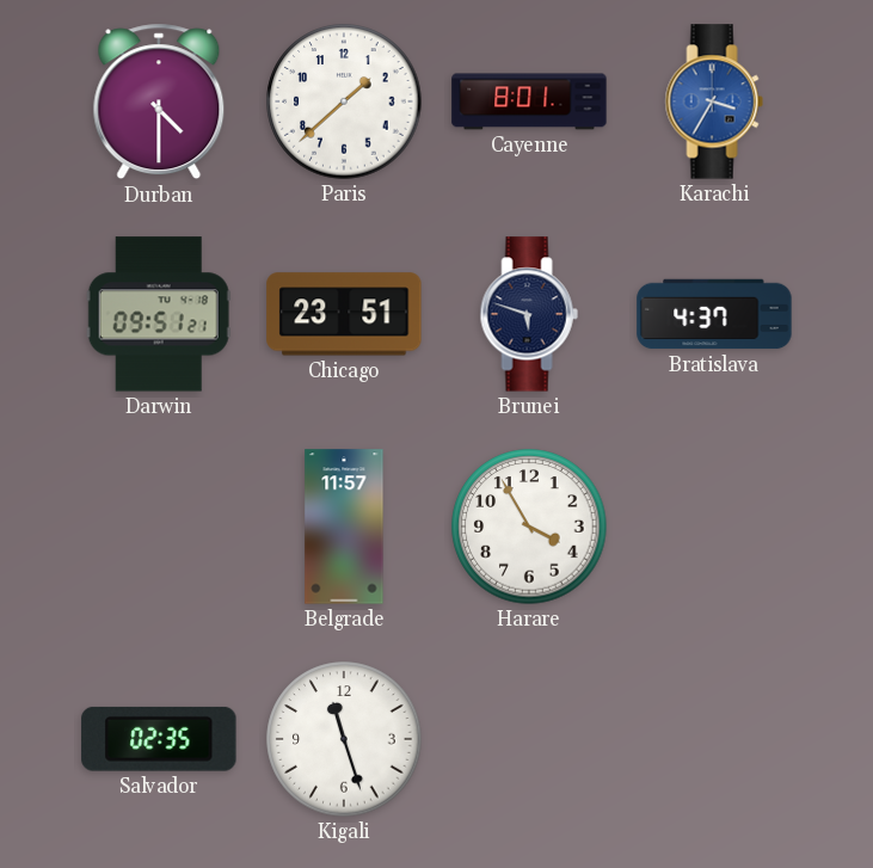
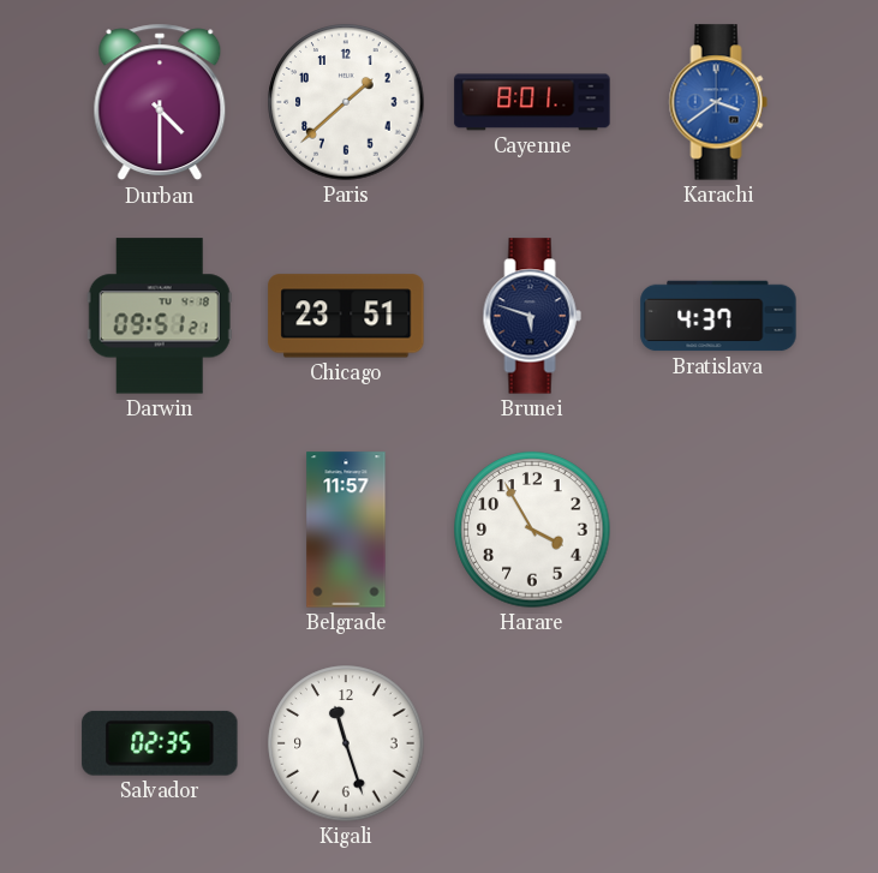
Karachi: 3:35 -> 3:39
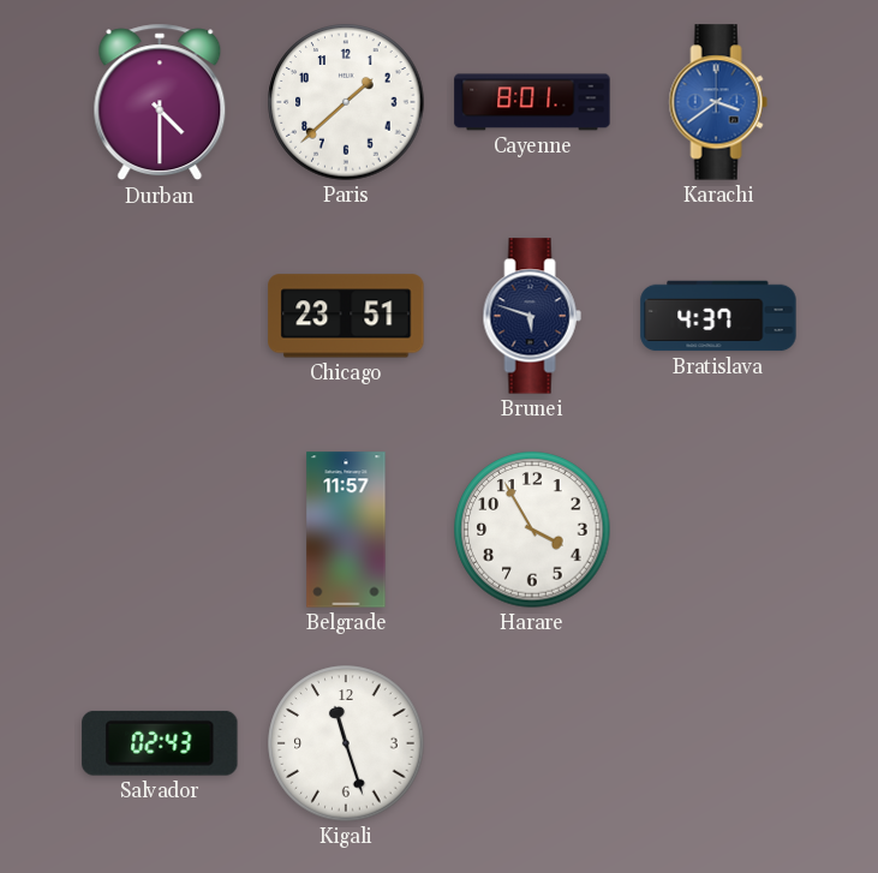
Darwin: 09:51 -> none
Salvador: 02:35 -> 02:43
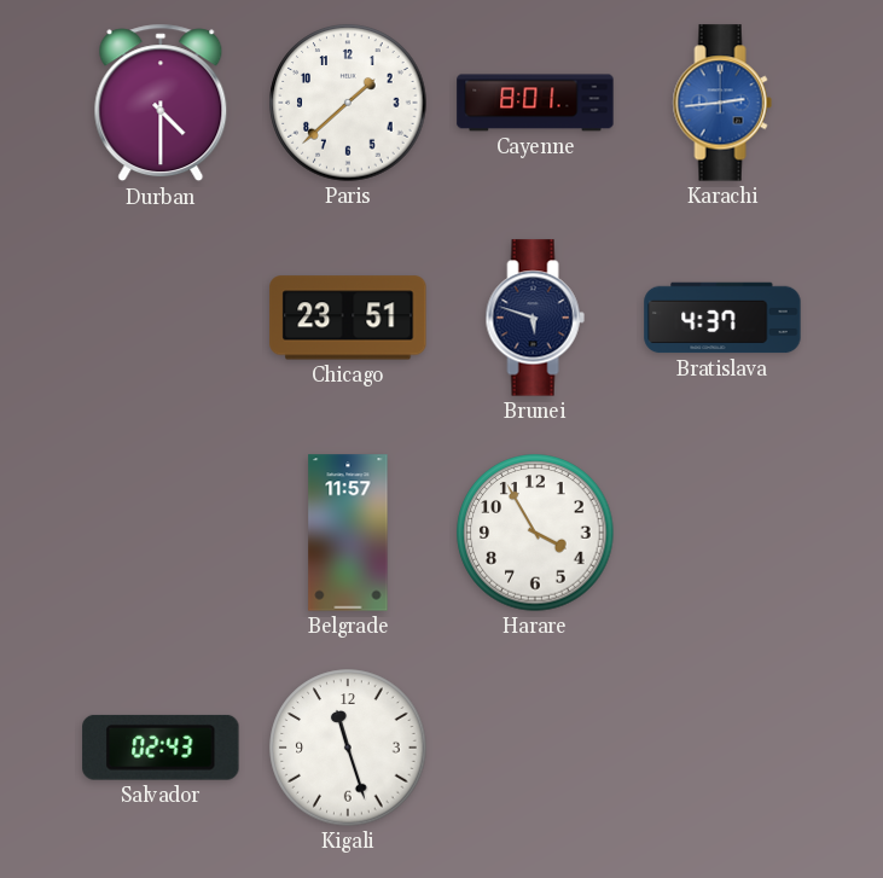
Karachi: 3:39 -> 2:44
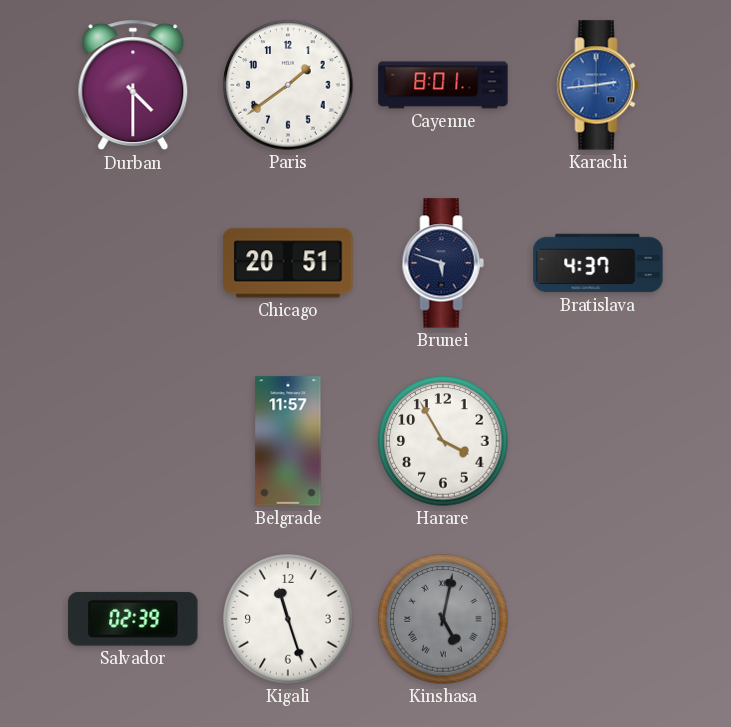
Paris: 1:38 -> 1:39
Chicago: 23:51 -> 20:51
Salvador: 02:43 -> 02:39
Kinshasa: none -> 5:02
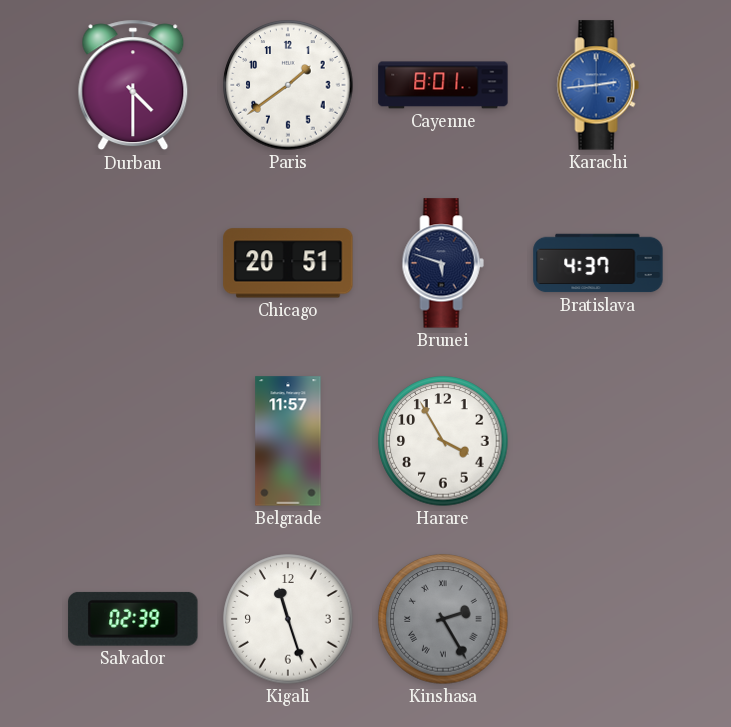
Kinshasa: 5:02 -> 2:25
